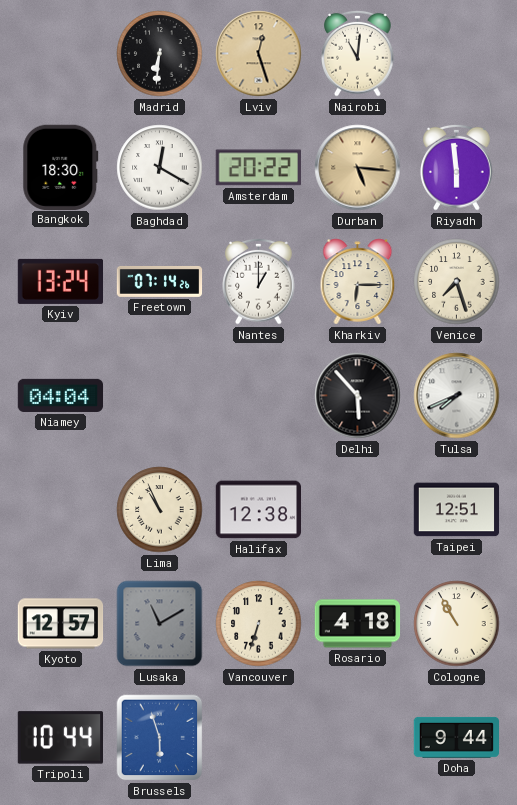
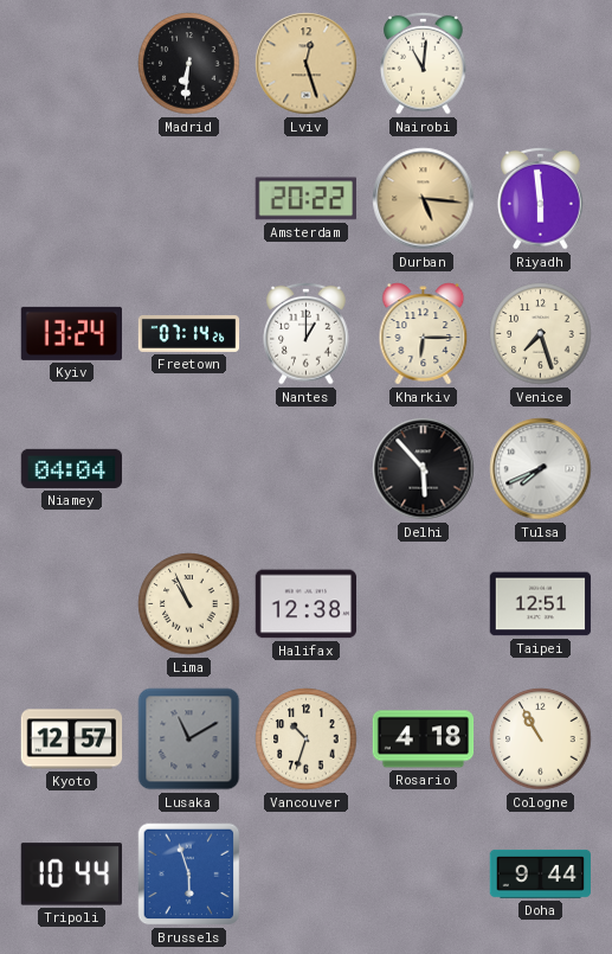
Bangkok: 18:30 -> none
Baghdad: 12:20 -> none
Vancouver: 6:33 -> 10:33
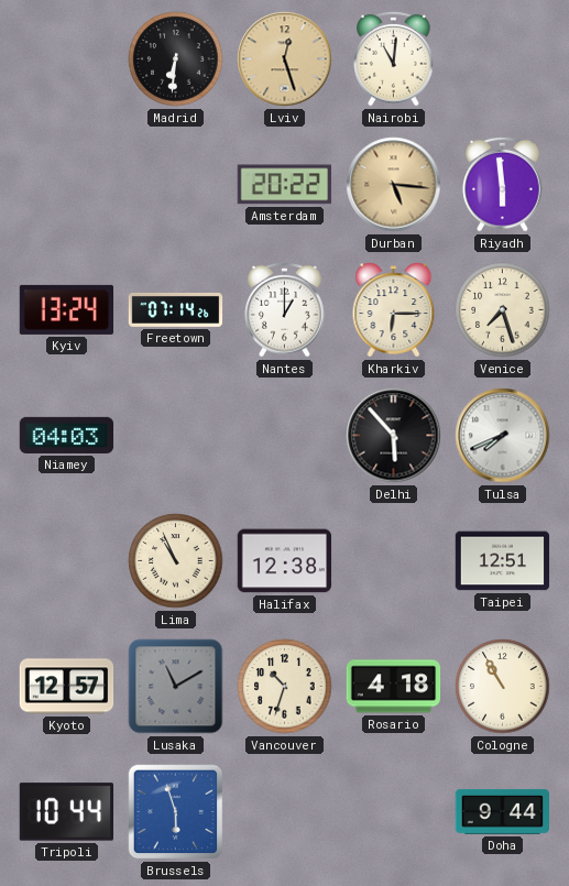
Niamey: 04:04 -> 04:03
